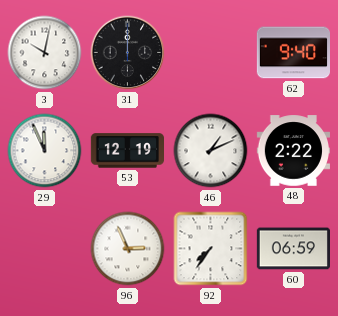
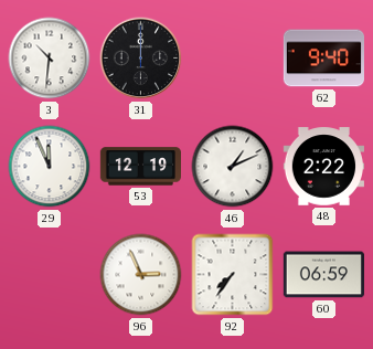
3: 10:02 -> 10:31
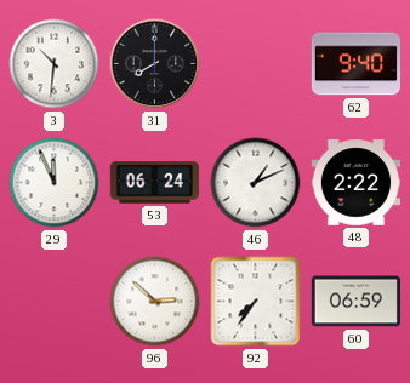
31: 12:00 -> 8:00
53: 12:19 -> 06:24
96: 2:56 -> 2:52
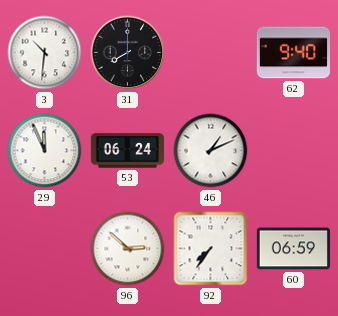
48: 2:22 -> none
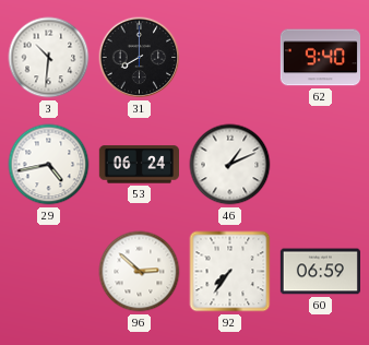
29: 11:56 -> 4:43
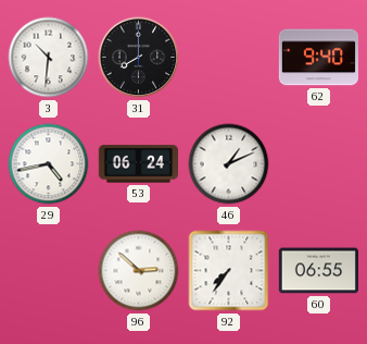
60: 06:59 -> 06:55
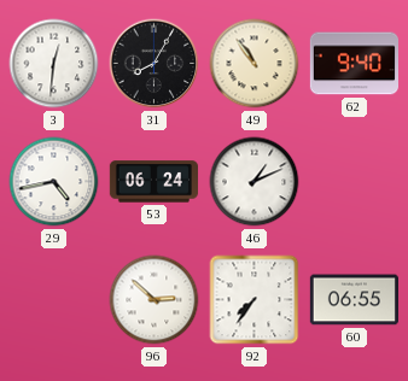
3: 10:31 -> 12:31
31: 8:00 -> 8:05
49: none -> 10:54
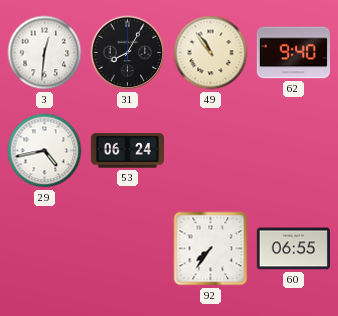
46: 1:11 -> none
96: 2:52 -> none
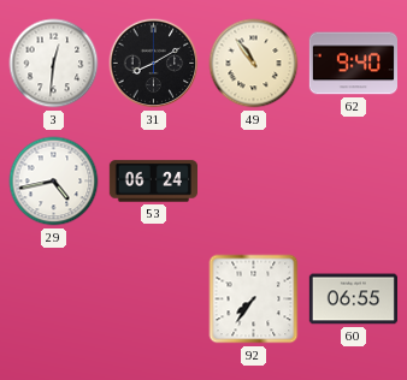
31: 8:05 -> 8:10
